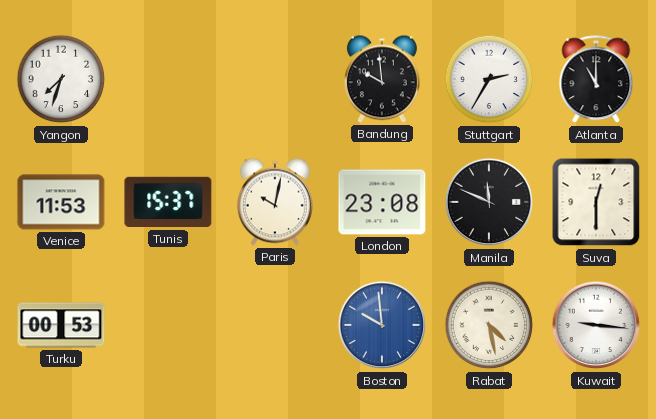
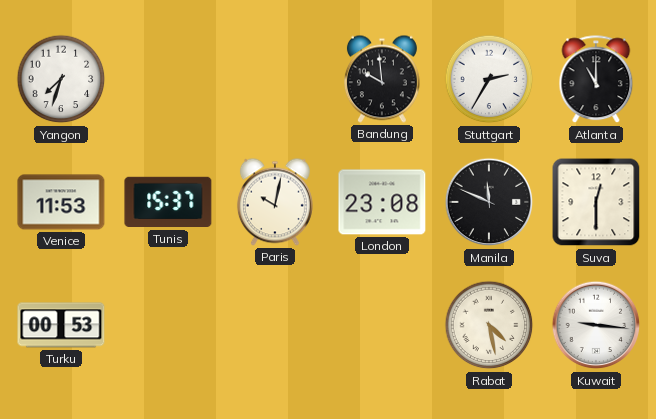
Boston: 9:59 -> none
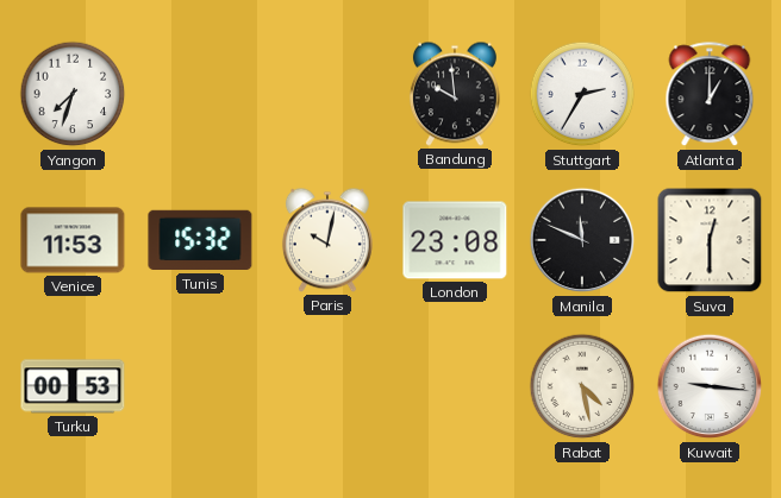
Atlanta: 11:00 -> 1:00
Tunis: 15:37 -> 15:32
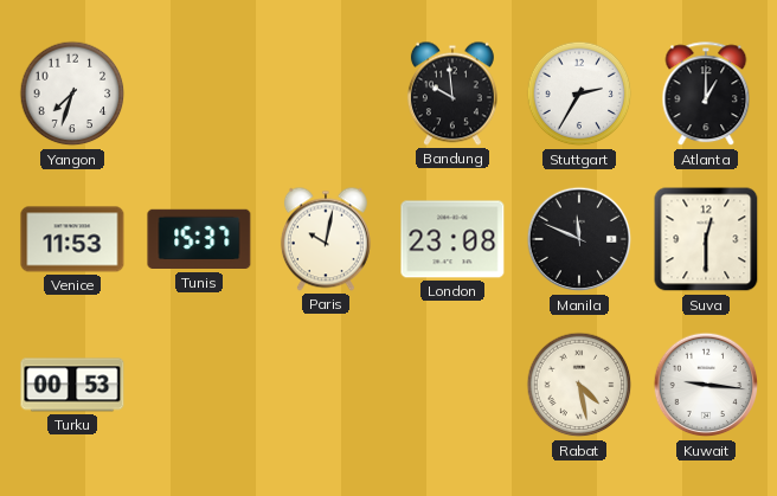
Tunis: 15:32 -> 15:37
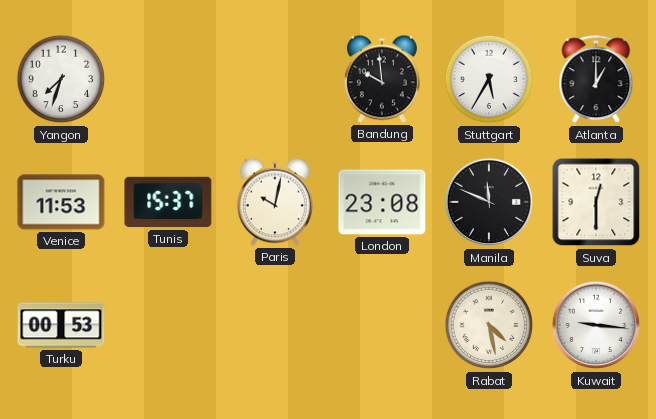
Stuttgart: 2:35 -> 5:35
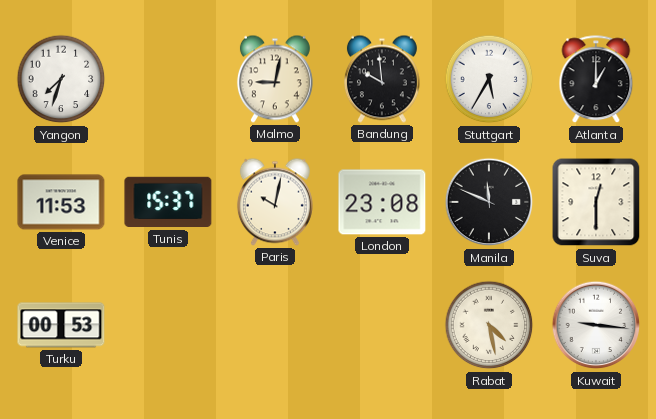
Malmo: none -> 9:02
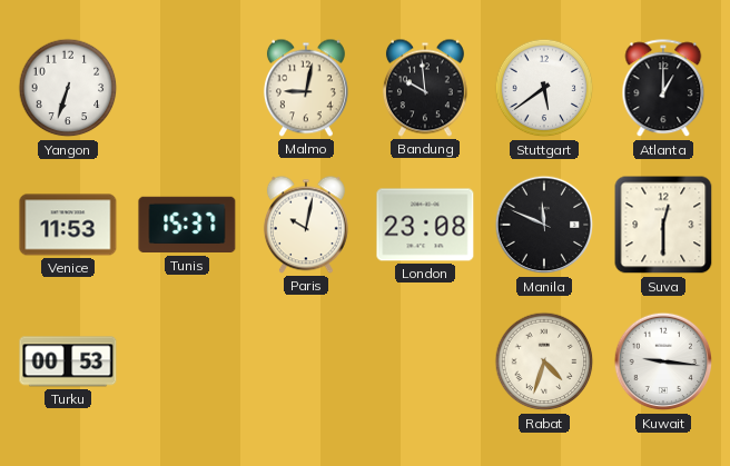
Yangon: 7:33 -> 6:33
Stuttgart: 5:35 -> 5:39
Rabat: 4:28 -> 4:33
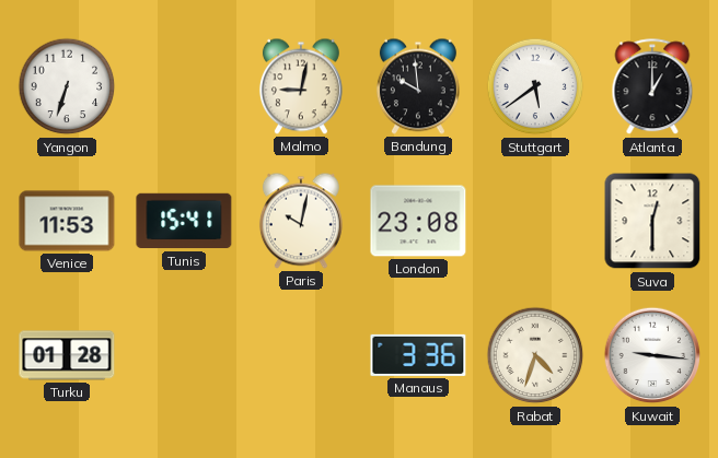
Tunis: 15:37 -> 15:41
Manila: 11:49 -> none
Turku: 00:53 -> 01:28
Manaus: none -> 3:36
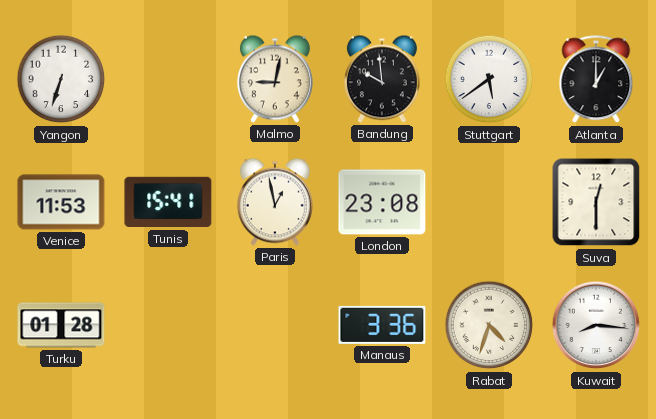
Paris: 10:02 -> 12:58
Kuwait: 9:16 -> 8:16
